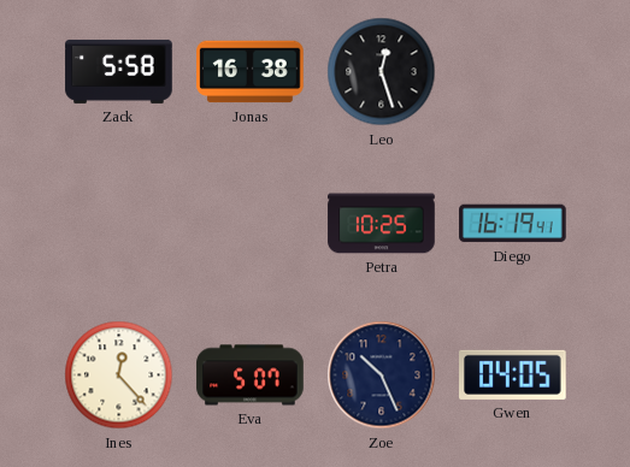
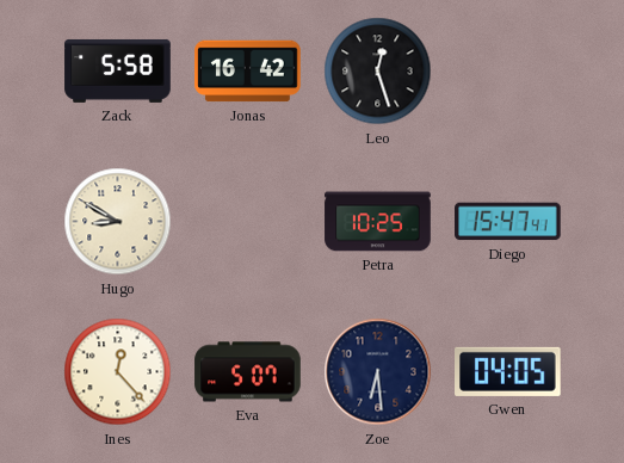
Jonas: 16:38 -> 16:42
Hugo: none -> 8:50
Diego: 16:19 -> 15:47
Zoe: 10:26 -> 6:29
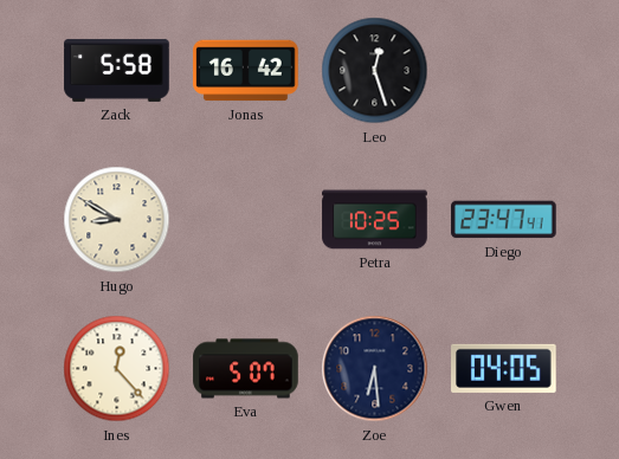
Diego: 15:47 -> 23:47
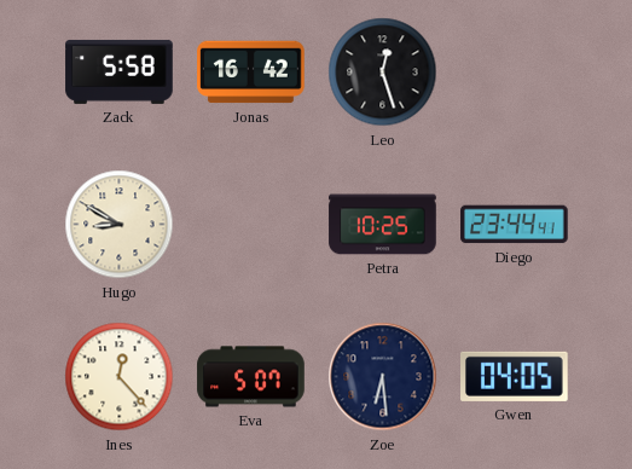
Diego: 23:47 -> 23:44
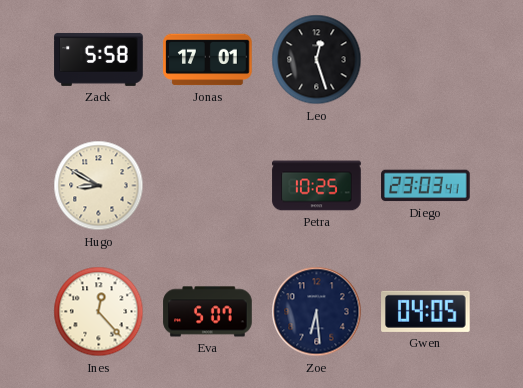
Jonas: 16:42 -> 17:01
Diego: 23:44 -> 23:03
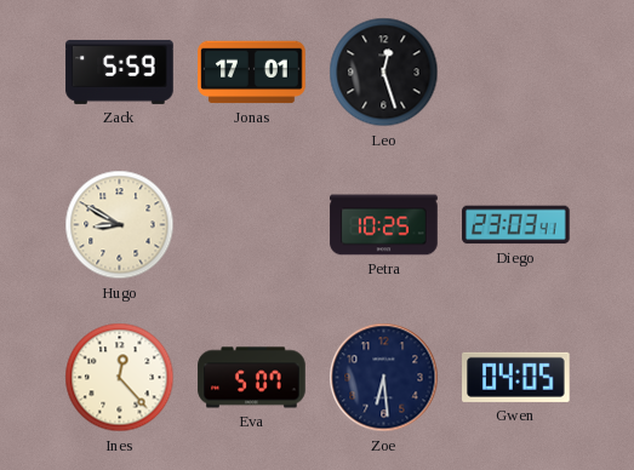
Zack: 5:58 -> 5:59
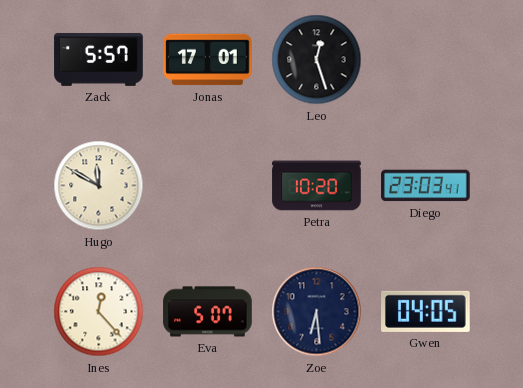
Zack: 5:59 -> 5:57
Hugo: 8:50 -> 11:50
Petra: 10:25 -> 10:20
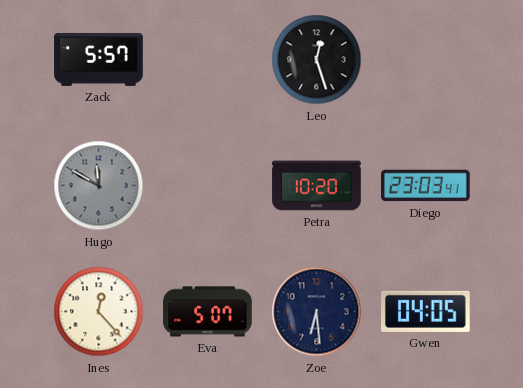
Jonas: 17:01 -> none
Hugo dial: cream -> grey
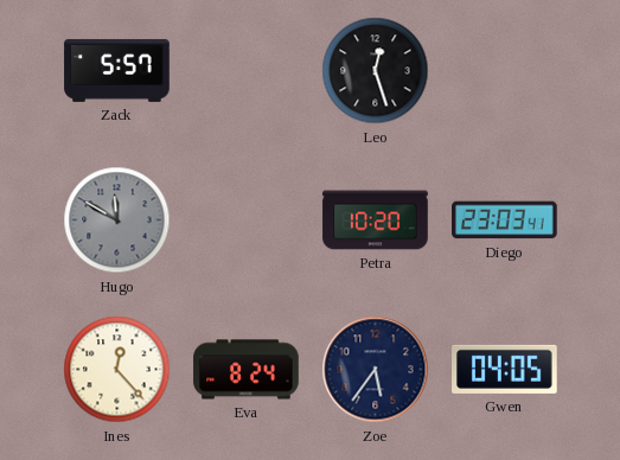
Eva: 5:07 -> 8:24
Zoe: 6:29 -> 5:36
